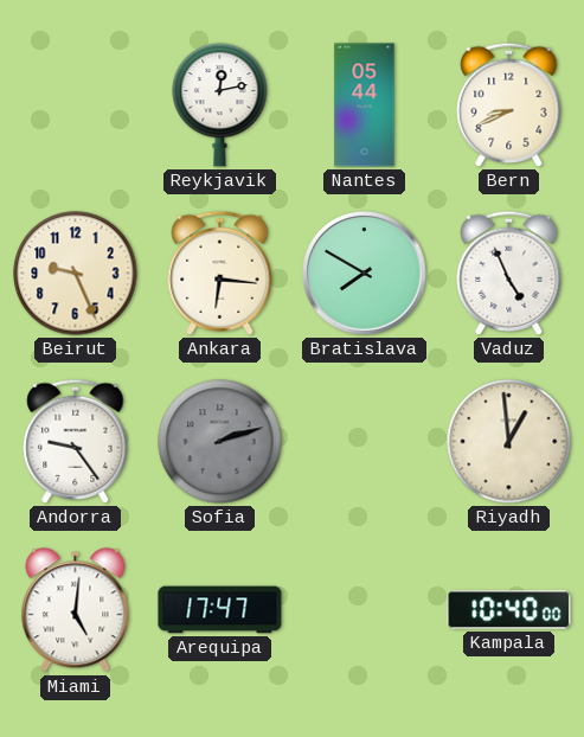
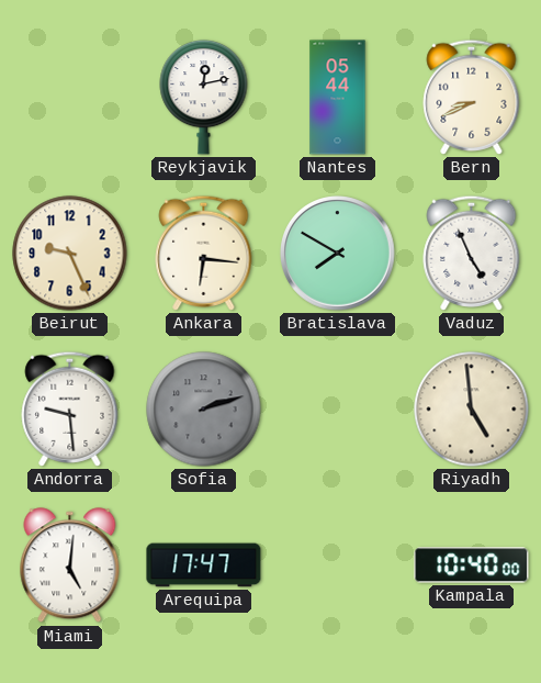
Andorra: 9:24 -> 9:29
Riyadh: 12:59 -> 4:59
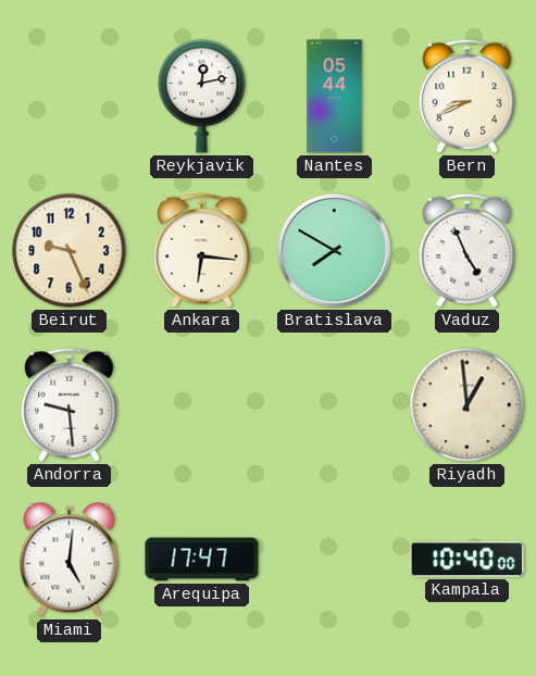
Sofia: 2:12 -> none
Riyadh: 4:59 -> 12:59
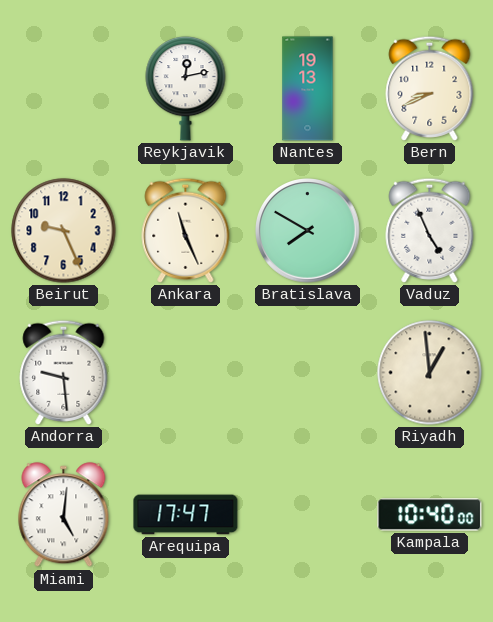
Nantes: 05:44 -> 19:13
Ankara: 6:16 -> 11:26
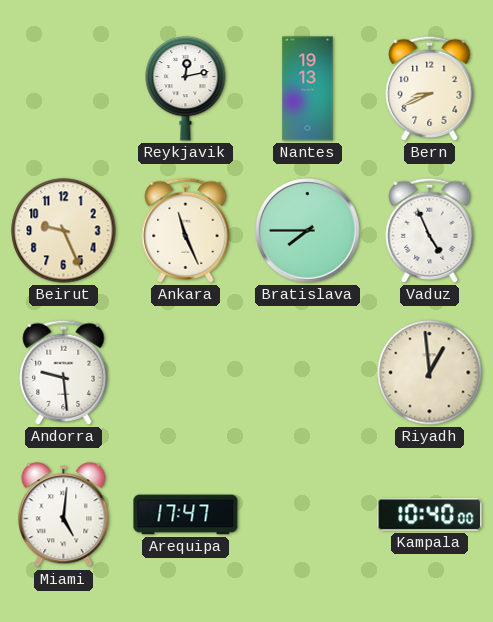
Bratislava: 7:50 -> 7:45
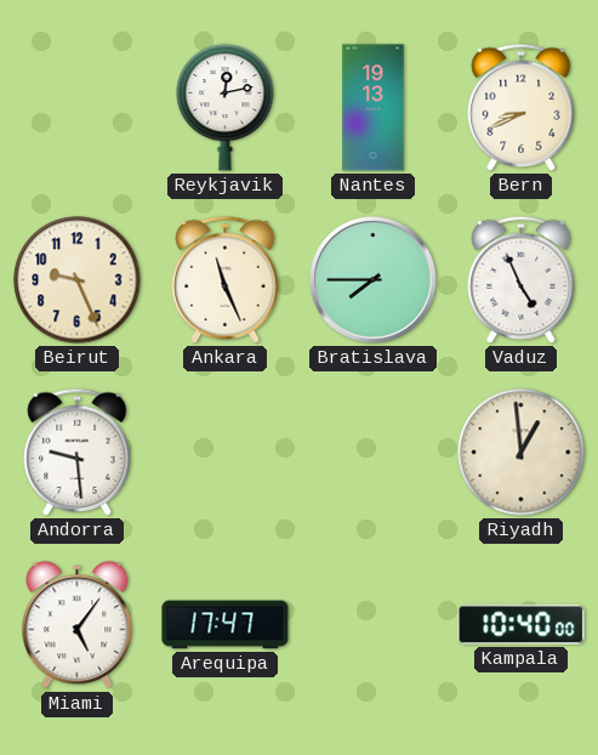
Miami: 5:01 -> 5:06
